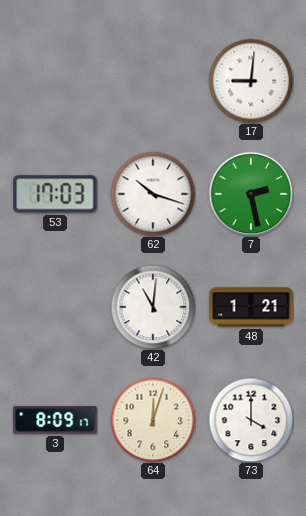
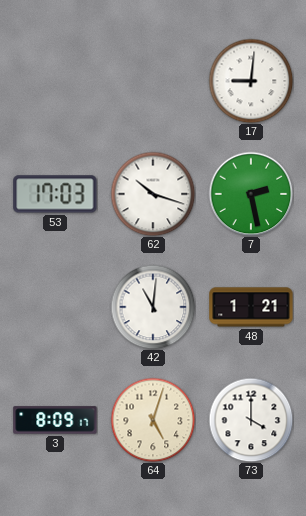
64: 12:03 -> 5:03
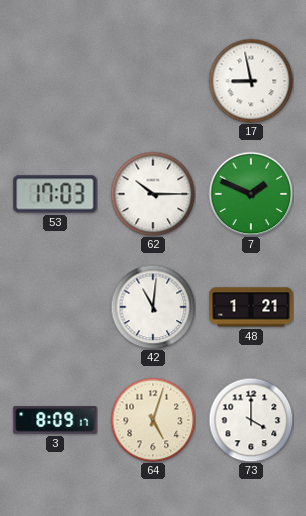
17: 9:01 -> 8:58
62: 10:18 -> 10:15
7: 2:28 -> 1:49
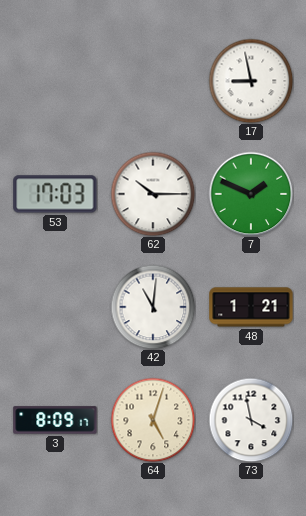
73: 4:00 -> 3:58
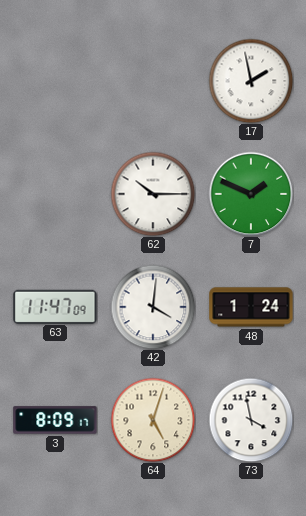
17: 8:58 -> 1:58
53: 17:03 -> none
63: none -> 11:47
42: 11:01 -> 4:01
48: 1:21 -> 1:24
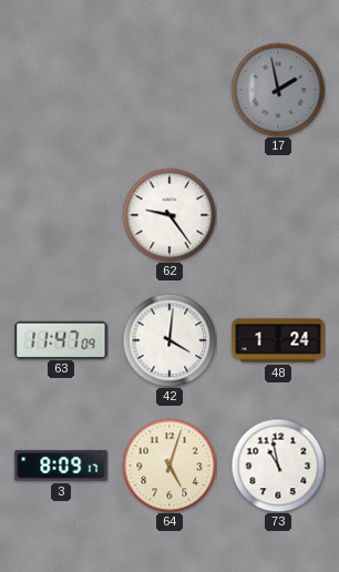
17 dial: white -> grey
62: 10:15 -> 9:24
7: 1:49 -> none
73: 3:58 -> 10:58
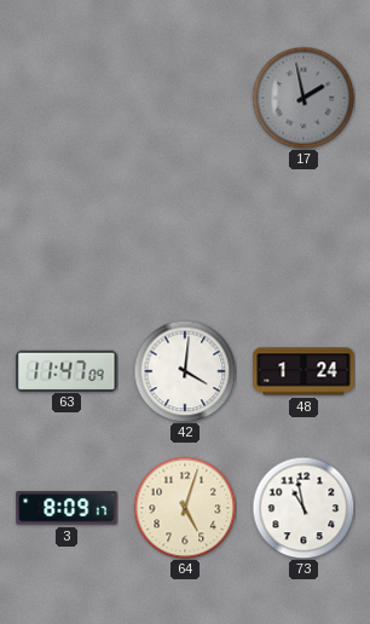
62: 9:24 -> none
